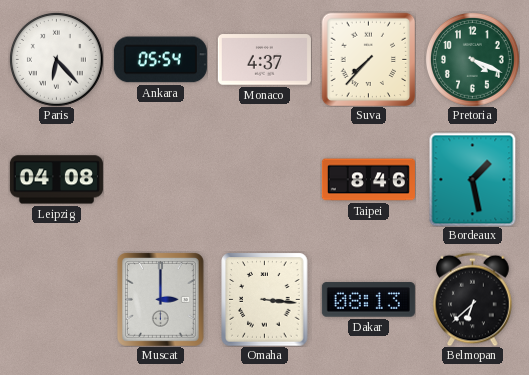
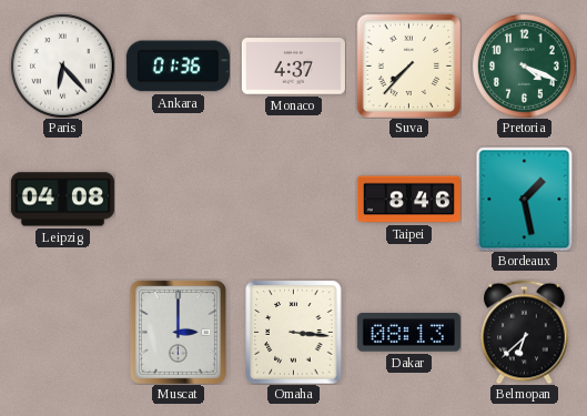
Ankara: 05:54 -> 01:36
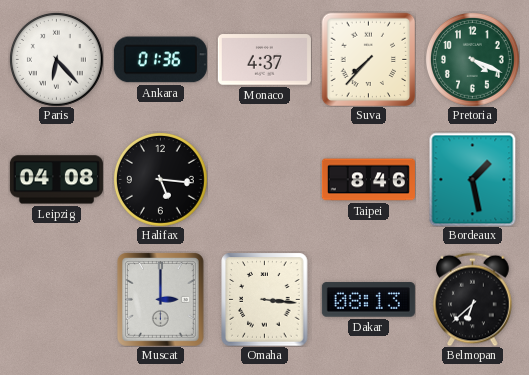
Halifax: none -> 5:16
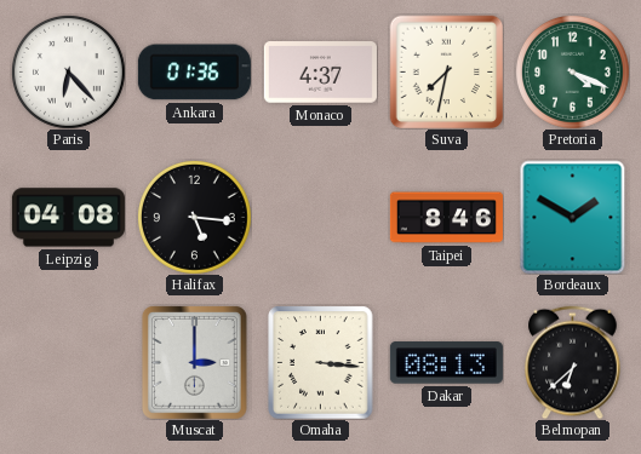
Suva: 7:37 -> 7:32
Bordeaux: 1:28 -> 1:50
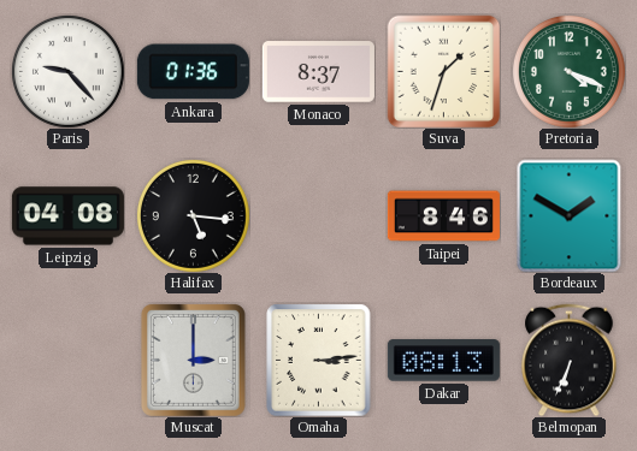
Paris: 6:23 -> 9:23
Monaco: 4:37 -> 8:37
Suva: 7:32 -> 1:33
Omaha: 3:16 -> 3:14
Belmopan: 6:38 -> 6:34
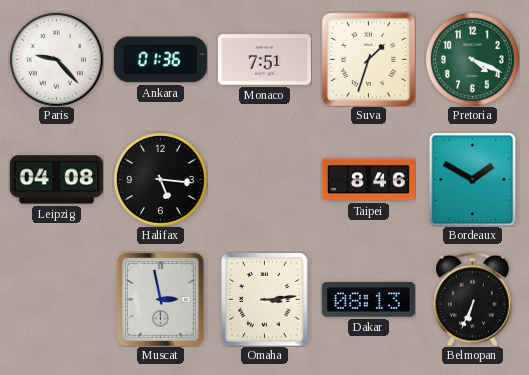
Monaco: 8:37 -> 7:51
Muscat: 3:00 -> 2:58
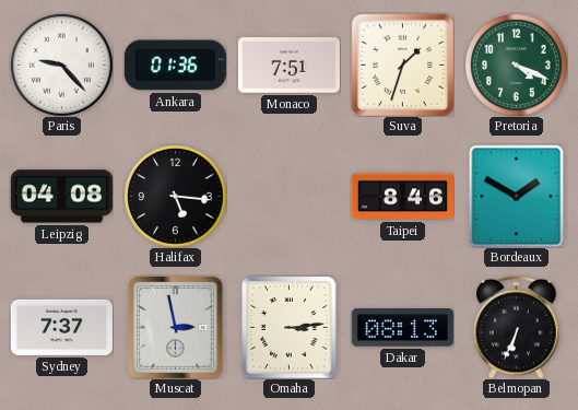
Sydney: none -> 7:37
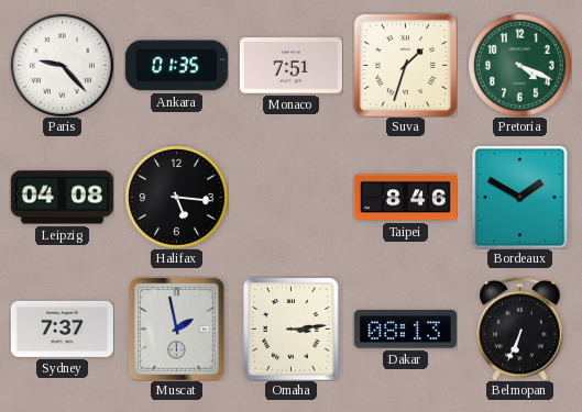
Ankara: 01:36 -> 01:35
Muscat: 2:58 -> 1:58
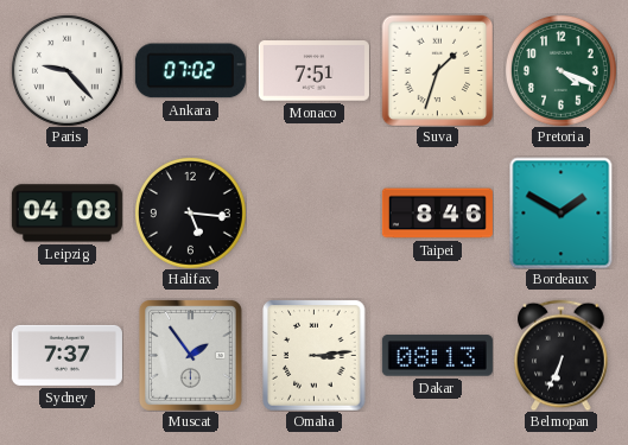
Ankara: 01:35 -> 07:02
Muscat: 1:58 -> 1:54
